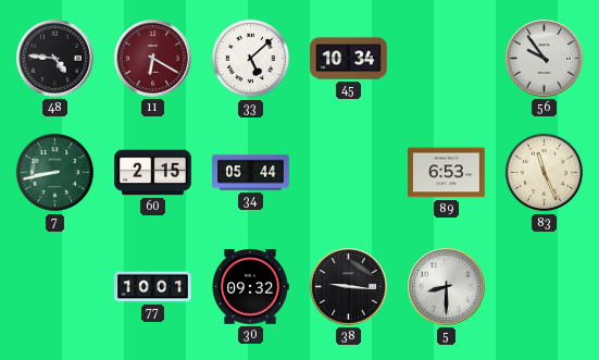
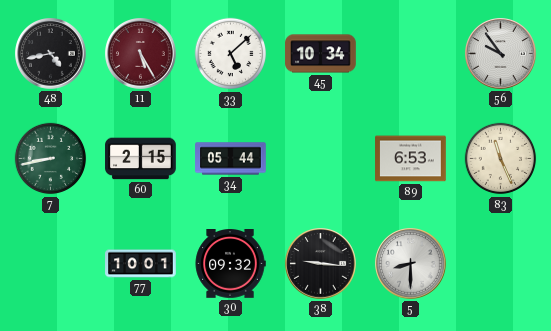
48: 4:46 -> 4:43
11: 6:20 -> 5:25
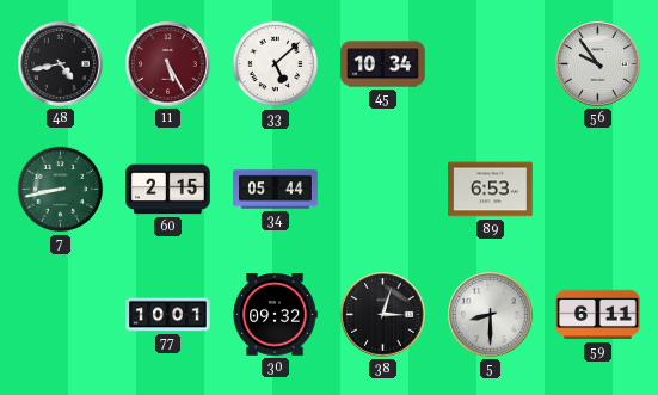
83: 11:26 -> none
38: 9:16 -> 3:03
59: none -> 6:11
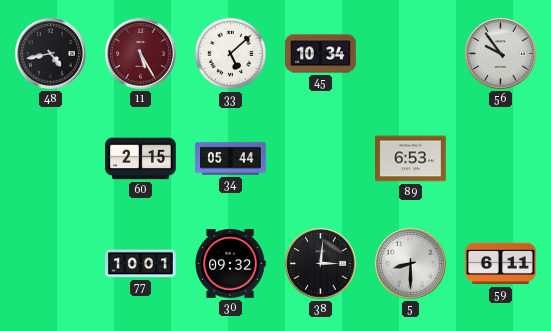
7: 8:43 -> none
38: 3:03 -> 3:01
